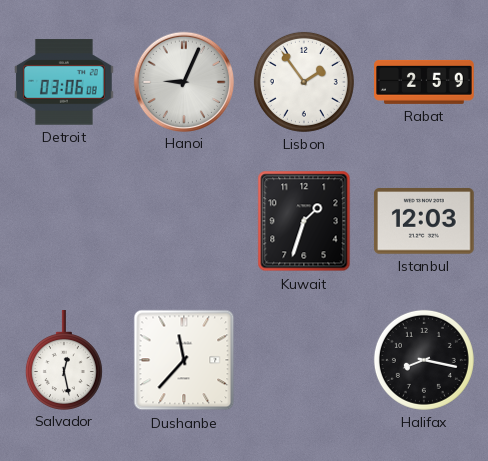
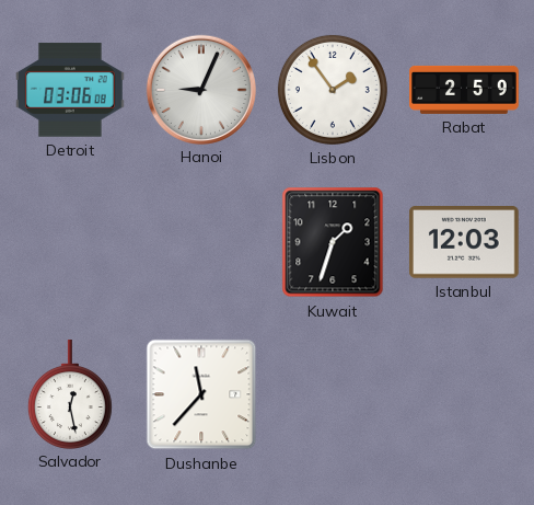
Halifax: 8:17 -> none
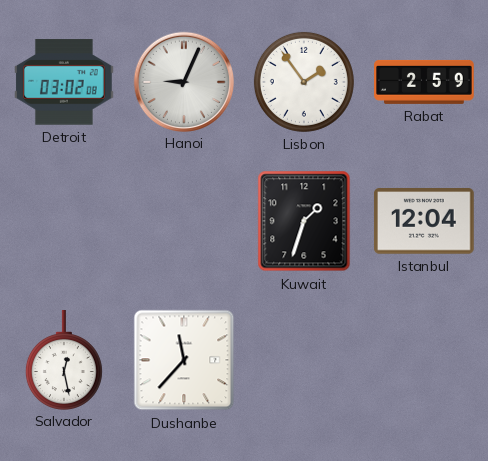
Detroit: 03:06 -> 03:02
Istanbul: 12:03 -> 12:04
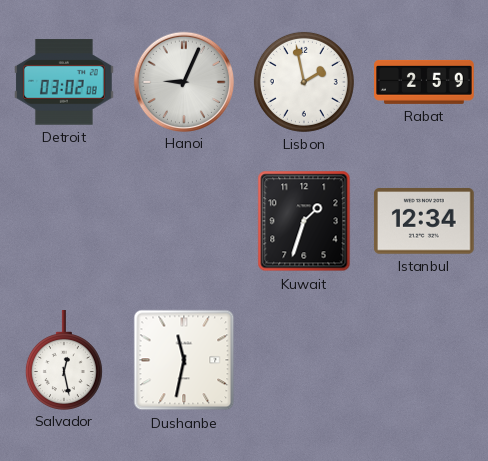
Lisbon: 1:54 -> 1:58
Istanbul: 12:04 -> 12:34
Dushanbe: 11:37 -> 11:32
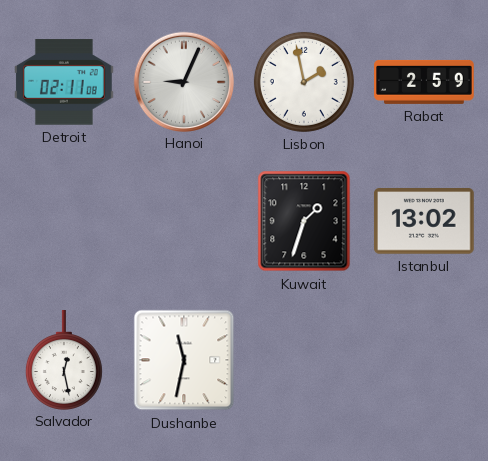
Detroit: 03:02 -> 02:11
Istanbul: 12:34 -> 13:02
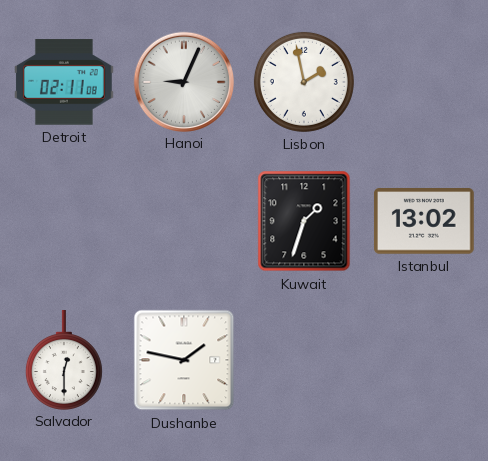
Rabat: 2:59 -> none
Salvador: 12:28 -> 12:30
Dushanbe: 11:32 -> 1:47
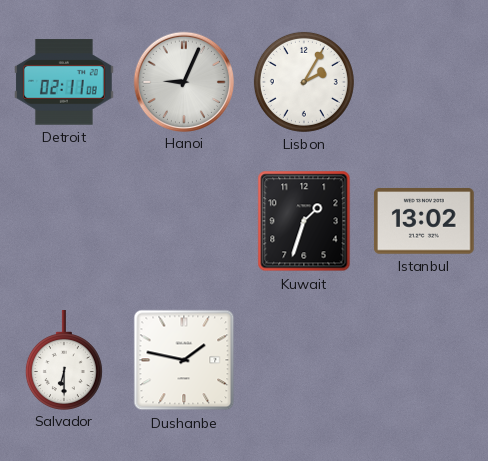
Lisbon: 1:58 -> 2:05
Salvador: 12:30 -> 6:30
